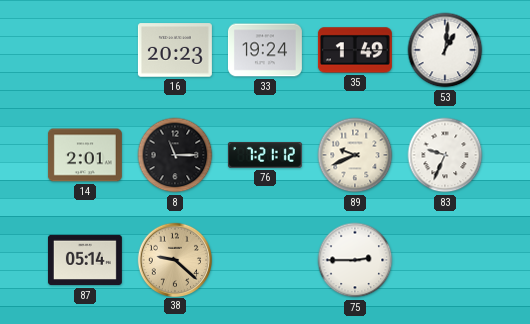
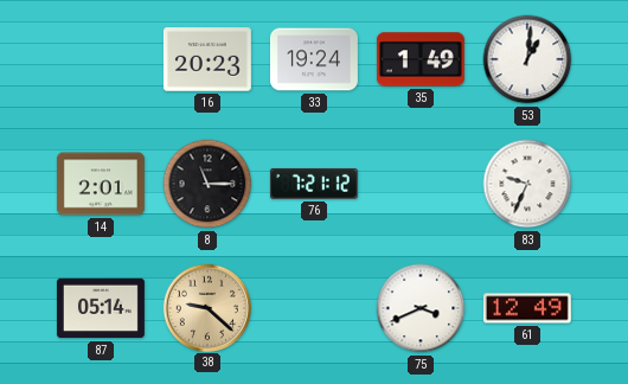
89: 9:41 -> none
75: 2:45 -> 3:41
61: none -> 12:49
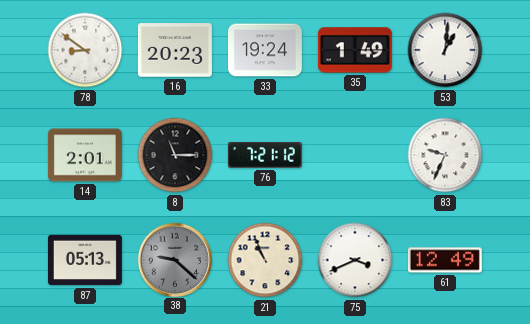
78: none -> 8:51
87: 05:14 -> 05:13
38 dial: champagne -> grey
21: none -> 10:56
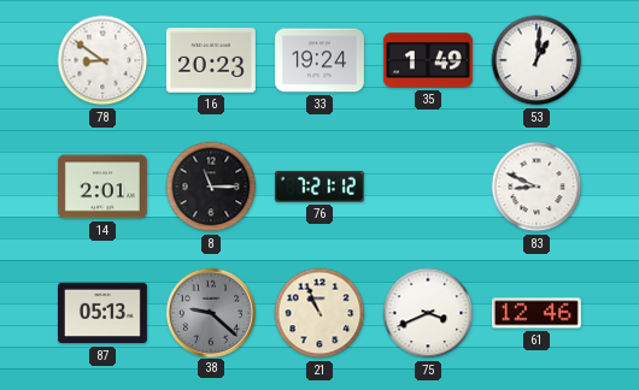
83: 9:34 -> 8:49
61: 12:49 -> 12:46
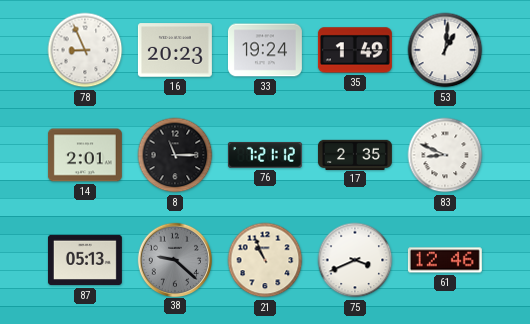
78: 8:51 -> 8:56
17: none -> 2:35
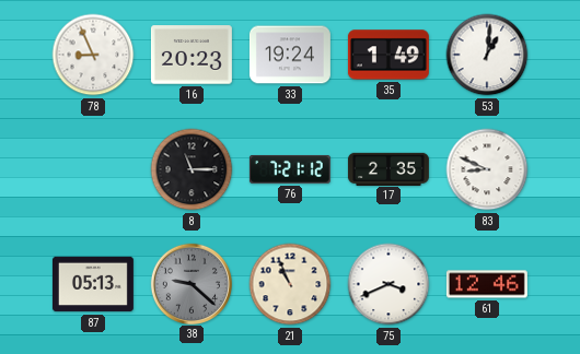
14: 2:01 -> none
